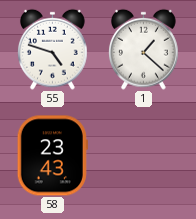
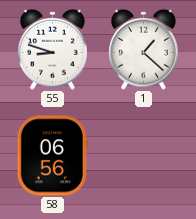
55: 4:48 -> 8:48
58: 23:43 -> 06:56
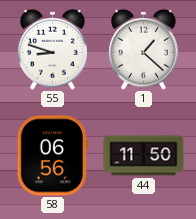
44: none -> 11:50
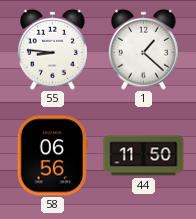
55: 8:48 -> 8:46
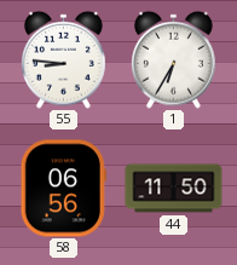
1: 1:22 -> 6:35
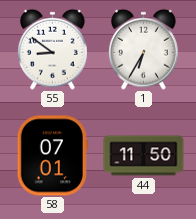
55: 8:46 -> 8:51
58: 06:56 -> 07:01
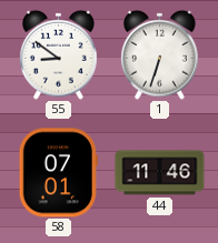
1: 6:35 -> 6:33
44: 11:50 -> 11:46
